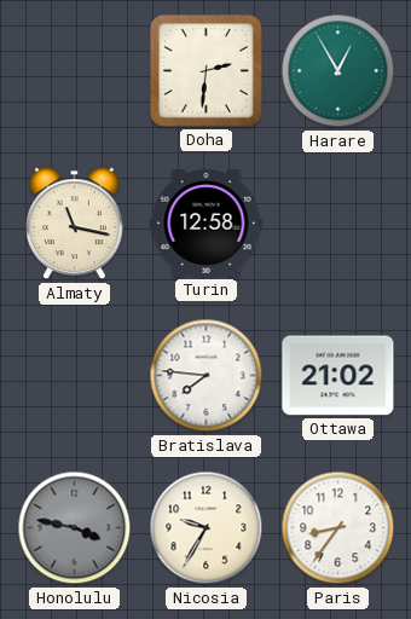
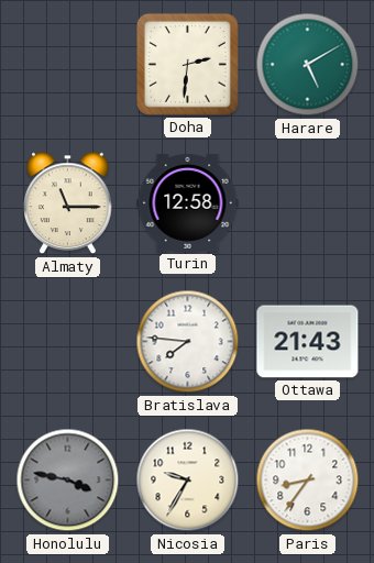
Harare: 12:55 -> 5:10
Almaty: 11:17 -> 11:15
Ottawa: 21:02 -> 21:43
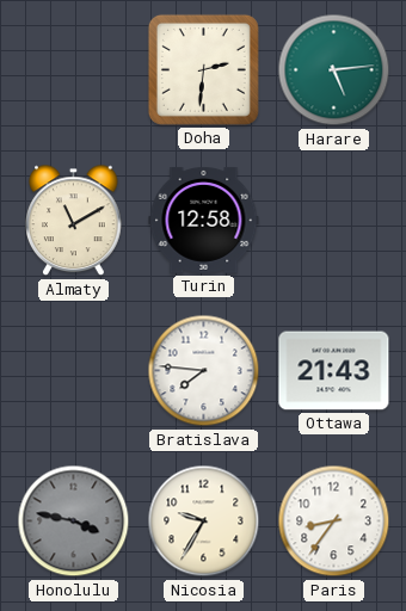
Harare: 5:10 -> 5:14
Almaty: 11:15 -> 11:10
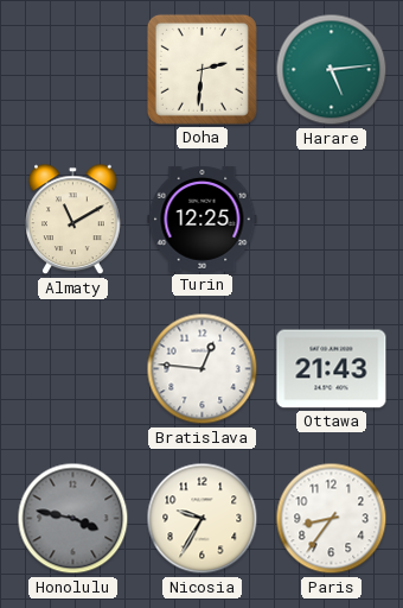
Turin: 12:58 -> 12:25
Bratislava: 7:46 -> 12:46
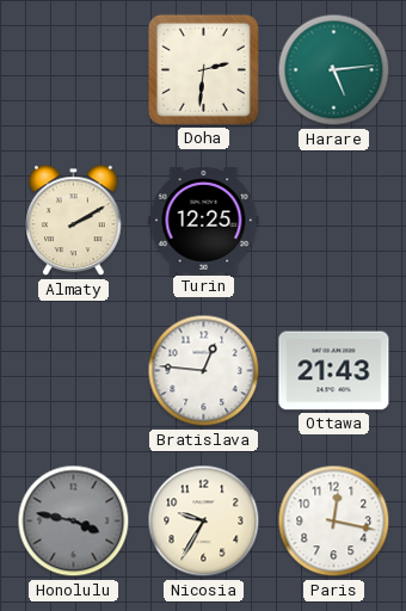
Almaty: 11:10 -> 2:10
Paris: 8:36 -> 12:17
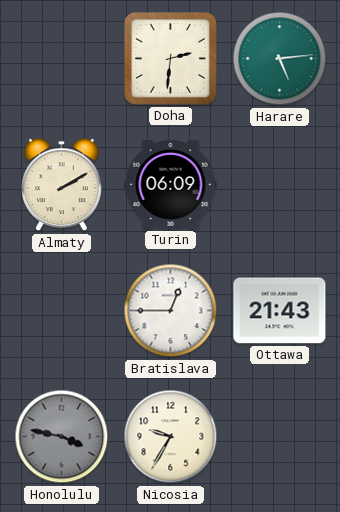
Turin: 12:25 -> 06:09
Bratislava: 12:46 -> 12:45
Paris: 12:17 -> none
